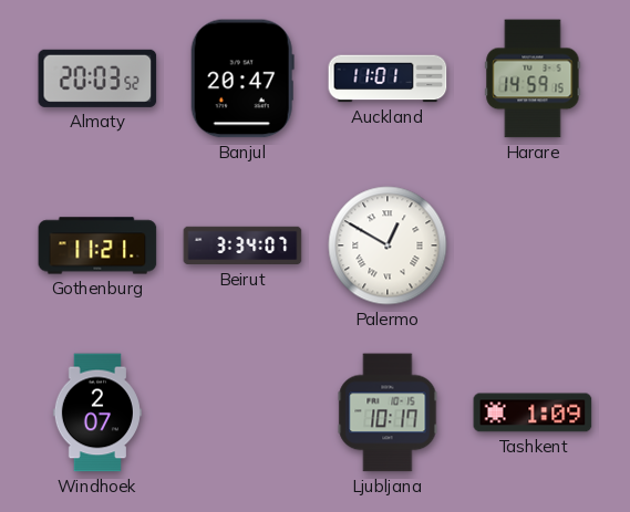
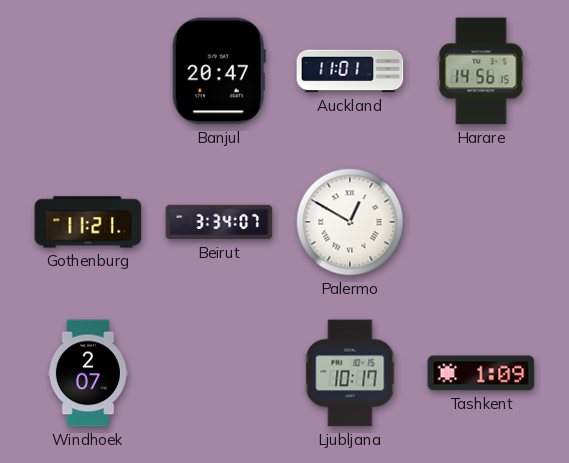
Almaty: 20:03 -> none
Harare: 14:59 -> 14:56
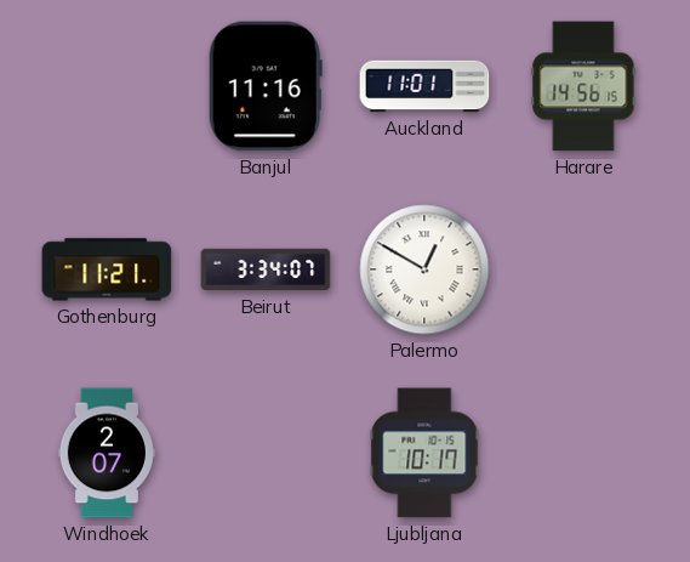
Banjul: 20:47 -> 11:16
Tashkent: 1:09 -> none
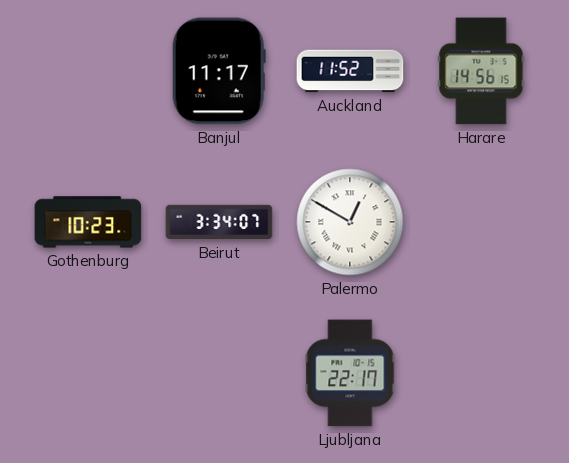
Banjul: 11:16 -> 11:17
Auckland: 11:01 -> 11:52
Gothenburg: 11:21 -> 10:23
Windhoek: 2:07 -> none
Ljubljana: 10:17 -> 22:17
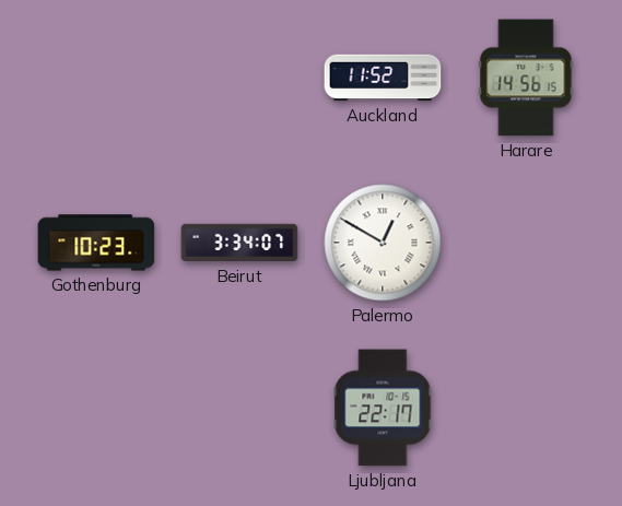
Banjul: 11:17 -> none
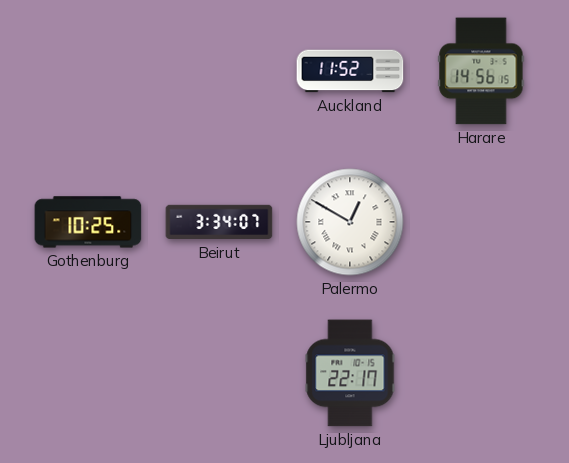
Gothenburg: 10:23 -> 10:25
